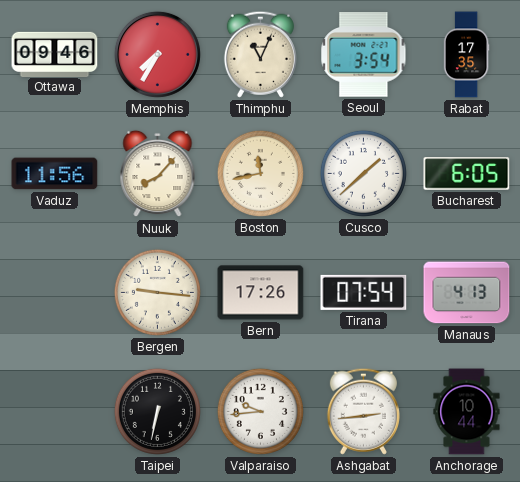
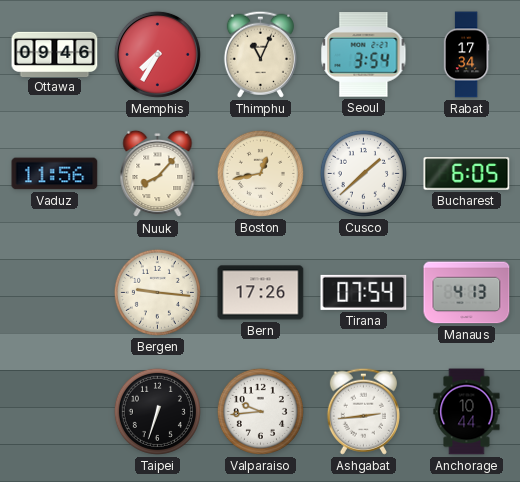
Rabat: 17:35 -> 17:34
Boston: 11:43 -> 12:43
Taipei: 6:32 -> 6:33
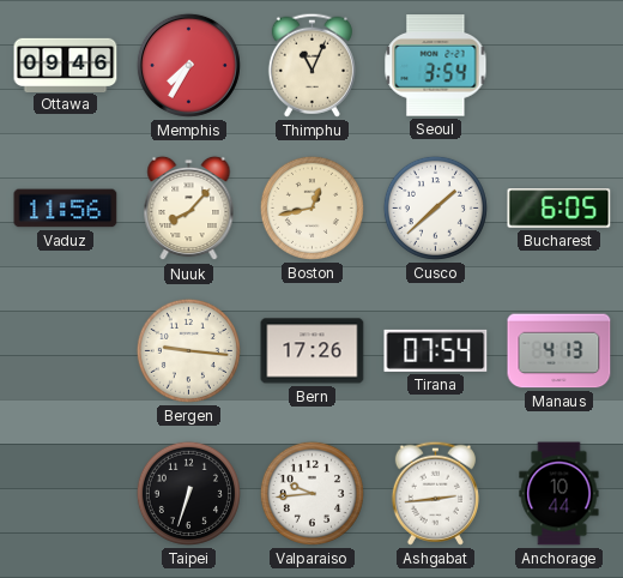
Rabat: 17:34 -> none
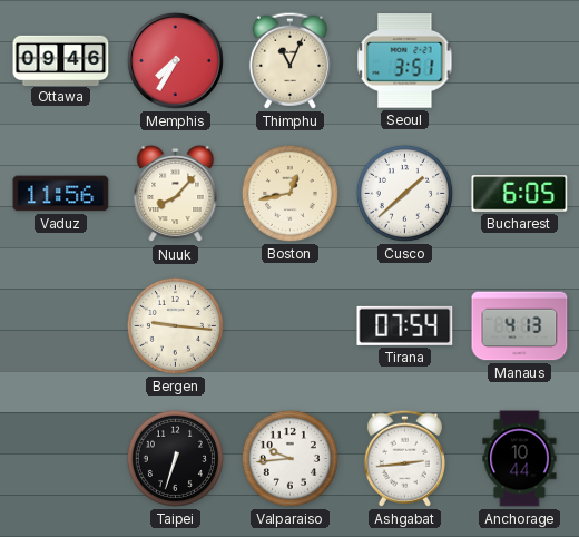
Seoul: 3:54 -> 3:51
Bern: 17:26 -> none
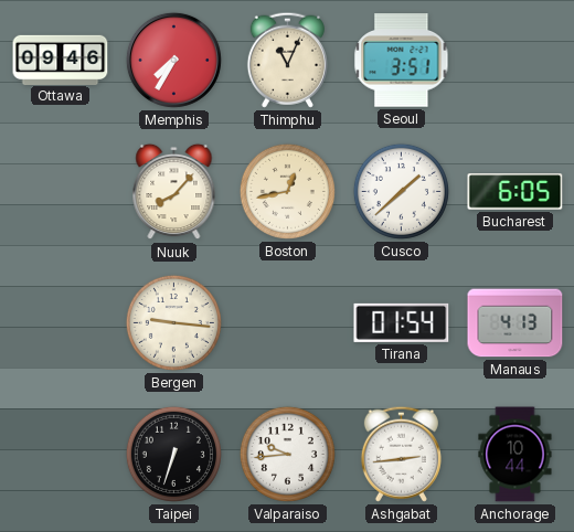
Vaduz: 11:56 -> none
Tirana: 07:54 -> 01:54
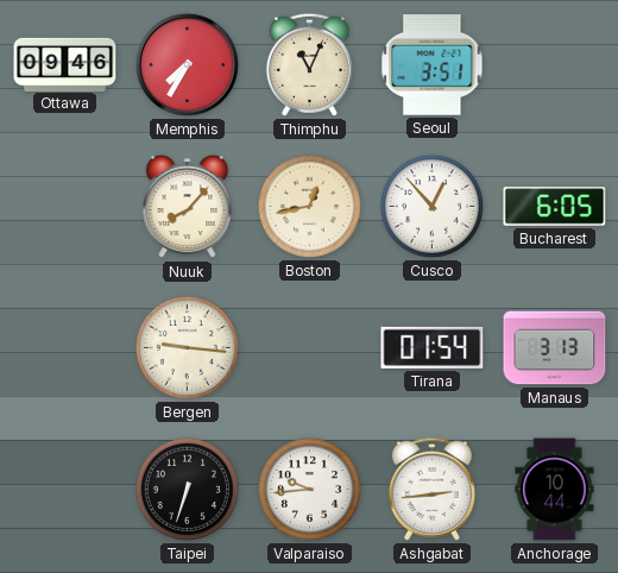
Cusco: 1:38 -> 12:53
Manaus: 4:13 -> 3:13
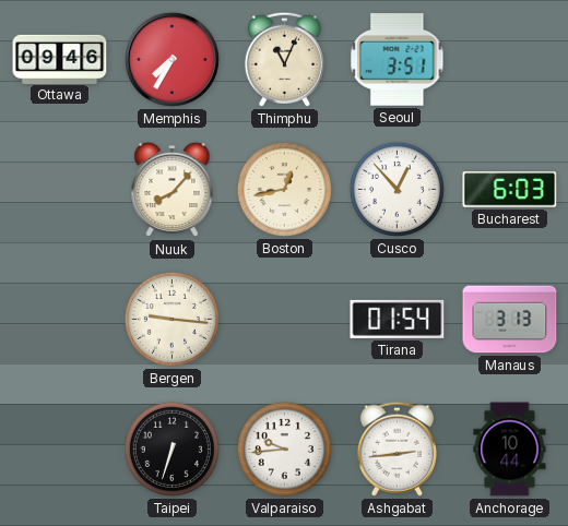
Bucharest: 6:05 -> 6:03
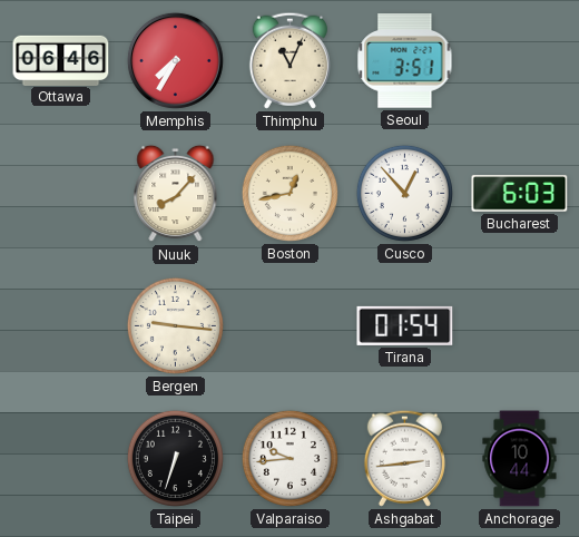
Ottawa: 09:46 -> 06:46
Manaus: 3:13 -> none
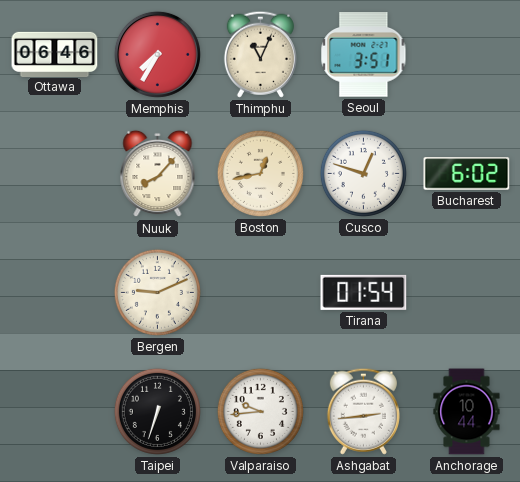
Cusco: 12:53 -> 12:48
Bucharest: 6:03 -> 6:02
Bergen: 9:16 -> 9:11
